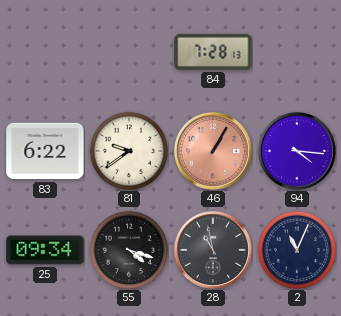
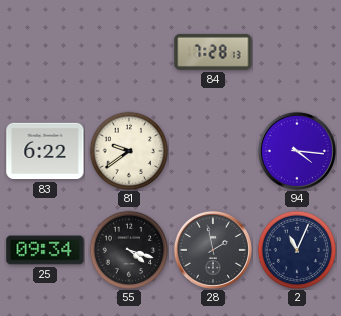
46: 1:05 -> none
28: 10:58 -> 1:58
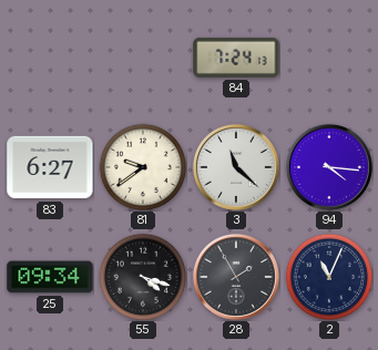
84: 7:28 -> 7:24
83: 6:22 -> 6:27
3: none -> 11:22
28: 1:58 -> 1:55
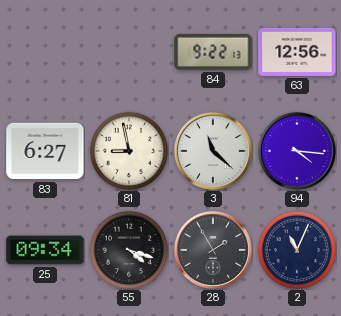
84: 7:24 -> 9:22
63: none -> 12:56
81: 9:39 -> 8:58
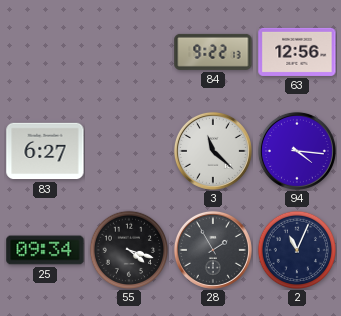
81: 8:58 -> none
